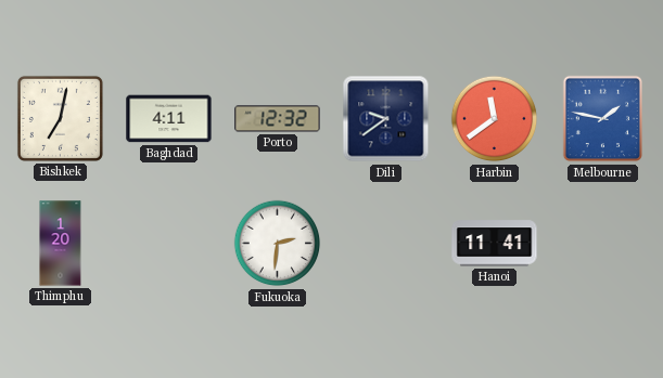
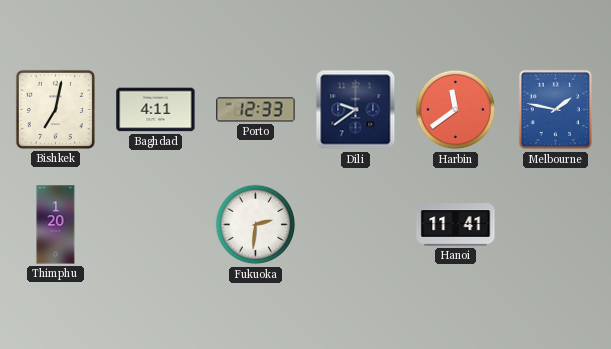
Porto: 12:32 -> 12:33
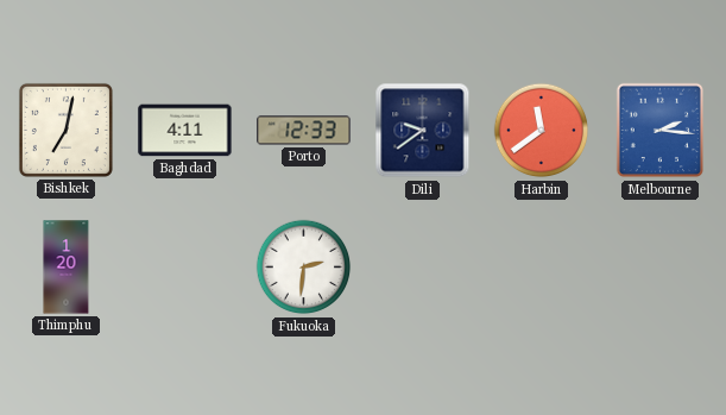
Melbourne: 1:47 -> 2:16
Hanoi: 11:41 -> none
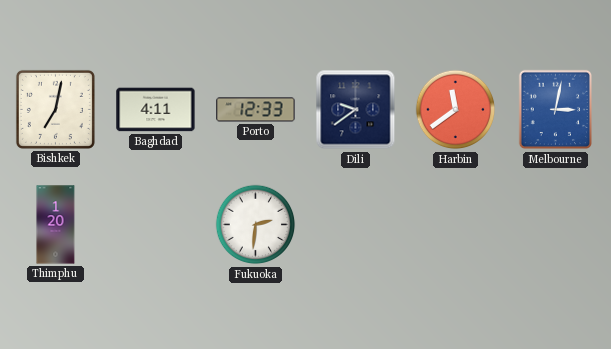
Melbourne: 2:16 -> 3:02
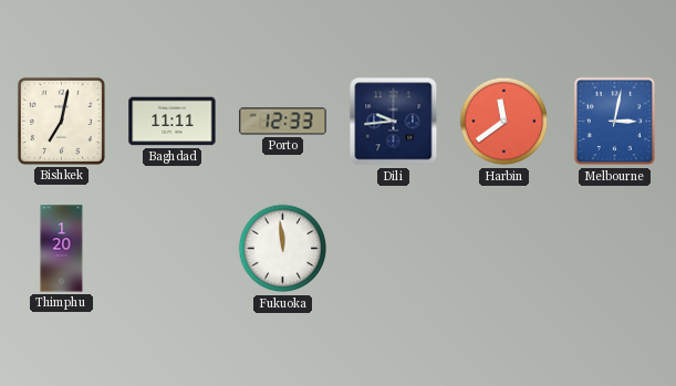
Baghdad: 4:11 -> 11:11
Dili: 9:39 -> 9:44
Fukuoka: 2:31 -> 11:59
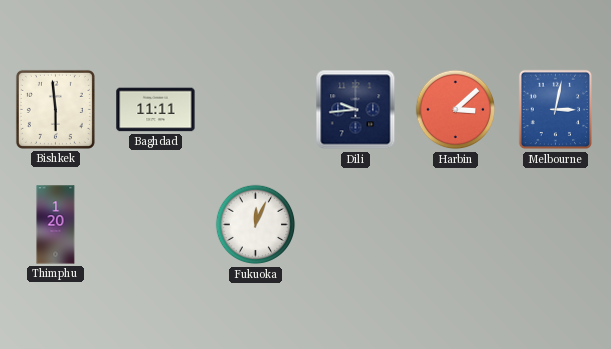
Bishkek: 7:02 -> 5:59
Porto: 12:33 -> none
Harbin: 11:39 -> 3:08
Fukuoka: 11:59 -> 12:04
